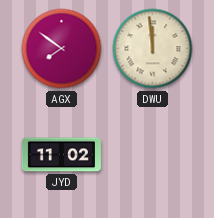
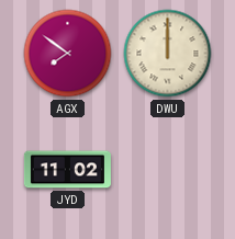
DWU: 11:59 -> 12:00
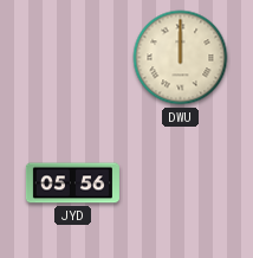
AGX: 7:51 -> none
JYD: 11:02 -> 05:56
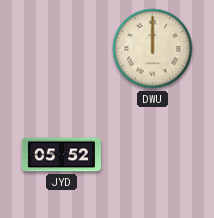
JYD: 05:56 -> 05:52
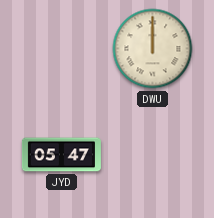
JYD: 05:52 -> 05:47
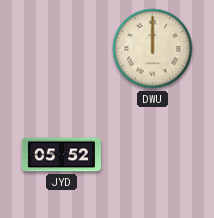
JYD: 05:47 -> 05:52
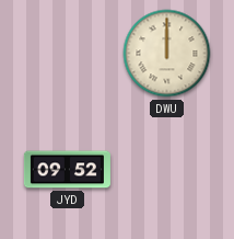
JYD: 05:52 -> 09:52
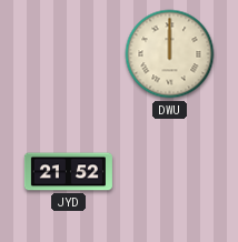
JYD: 09:52 -> 21:52
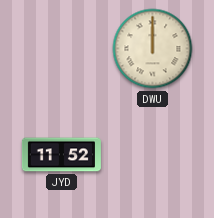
JYD: 21:52 -> 11:52
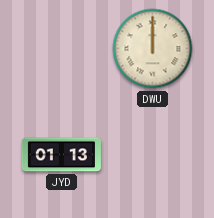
JYD: 11:52 -> 01:13
